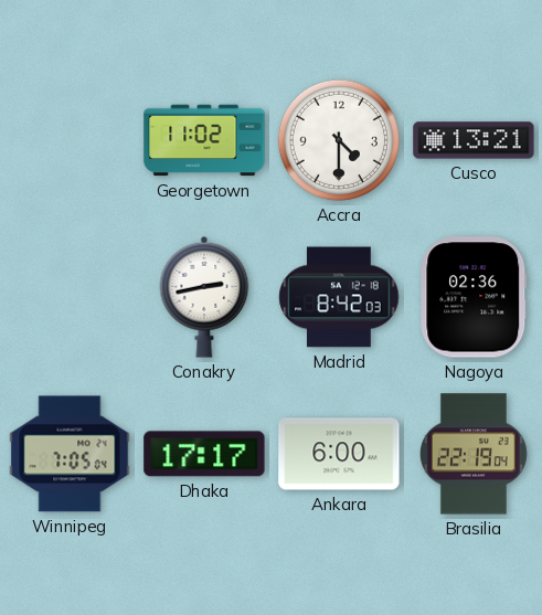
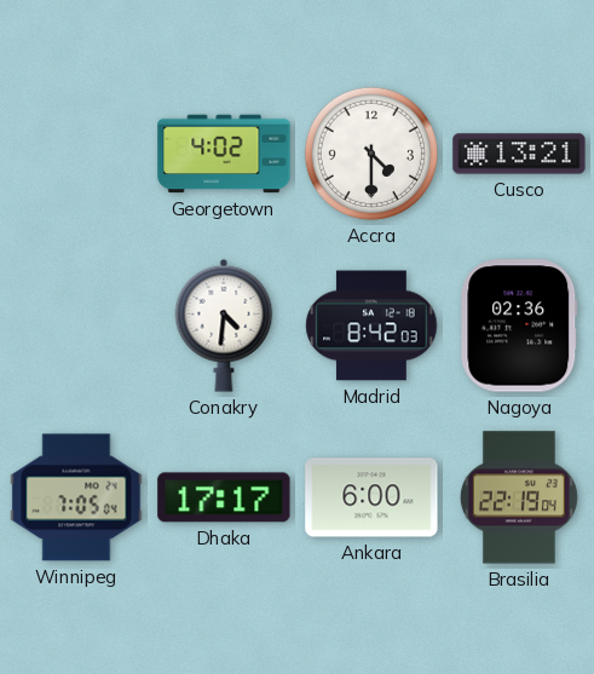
Georgetown: 11:02 -> 4:02
Conakry: 2:43 -> 4:31
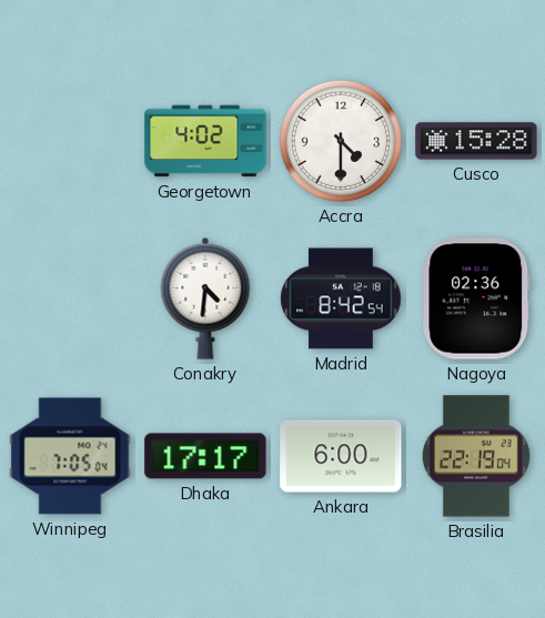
Cusco: 13:21 -> 15:28
Madrid: 8:42:03 -> 8:42:54
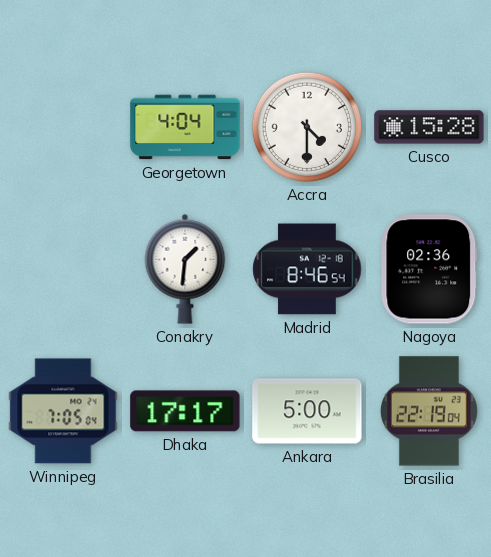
Georgetown: 4:02 -> 4:04
Conakry: 4:31 -> 1:31
Madrid: 8:42 -> 8:46
Ankara: 6:00 -> 5:00
